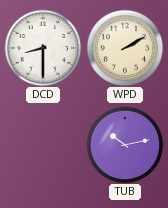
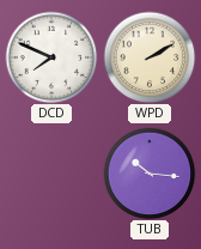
DCD: 8:30 -> 7:49
TUB: 10:13 -> 10:16
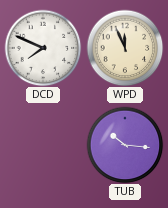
WPD: 2:10 -> 11:56
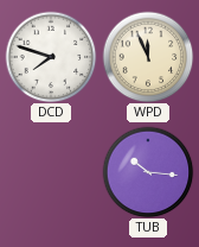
DCD: 7:49 -> 7:48
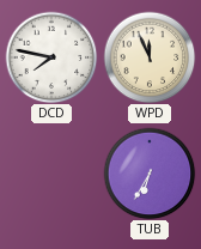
DCD: 7:48 -> 7:47
TUB: 10:16 -> 6:35
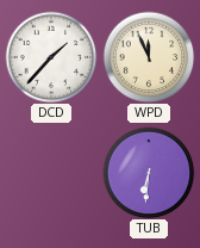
DCD: 7:47 -> 1:37
TUB: 6:35 -> 6:31
